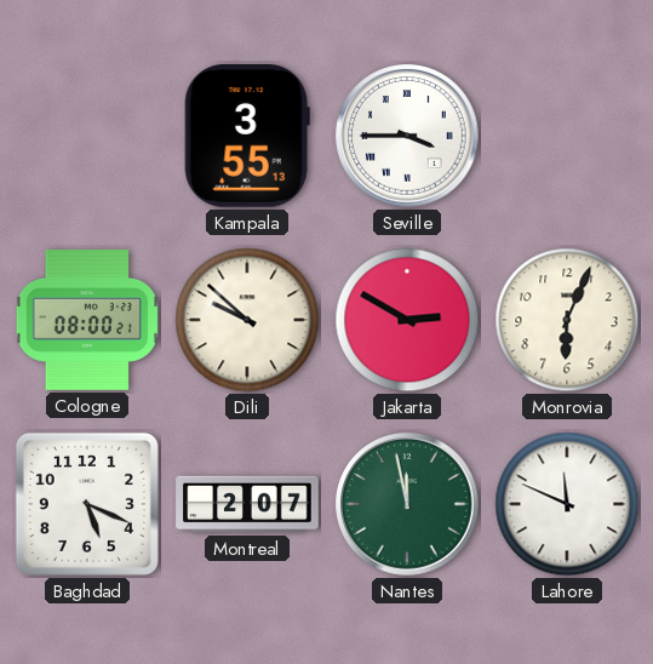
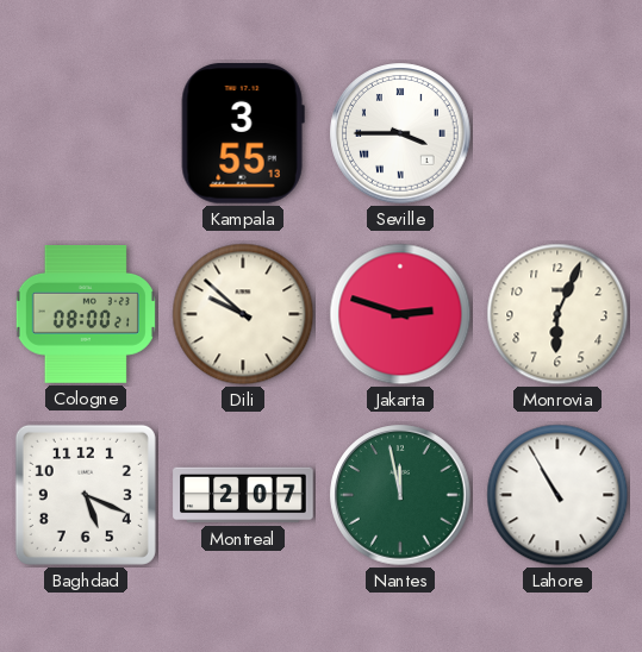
Jakarta: 2:50 -> 2:48
Lahore: 11:49 -> 10:55
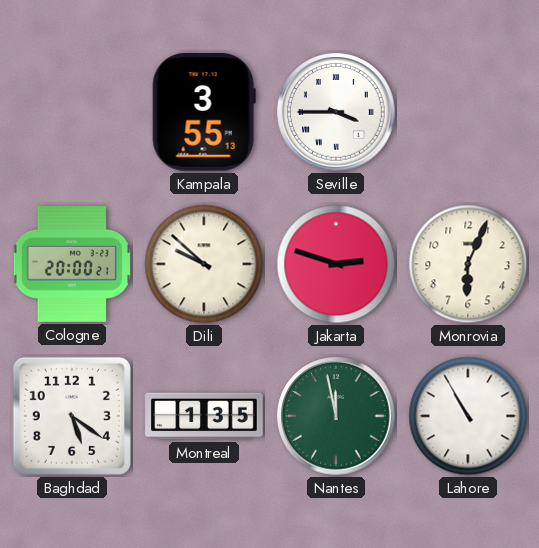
Cologne: 08:00 -> 20:00
Baghdad: 5:19 -> 5:21
Montreal: 2:07 -> 1:35
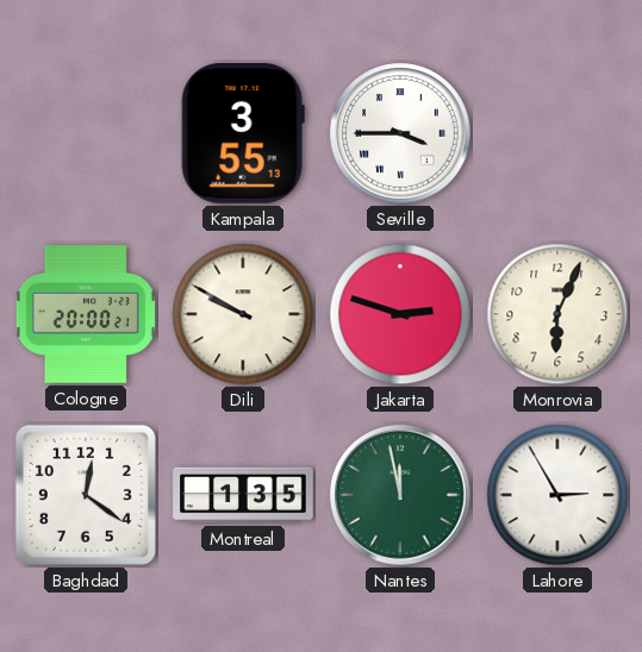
Dili: 9:52 -> 9:50
Baghdad: 5:21 -> 12:21
Lahore: 10:55 -> 2:55
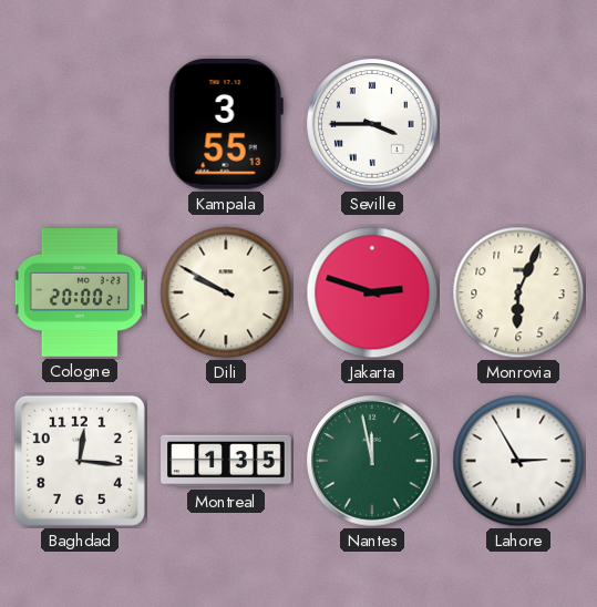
Baghdad: 12:21 -> 12:16
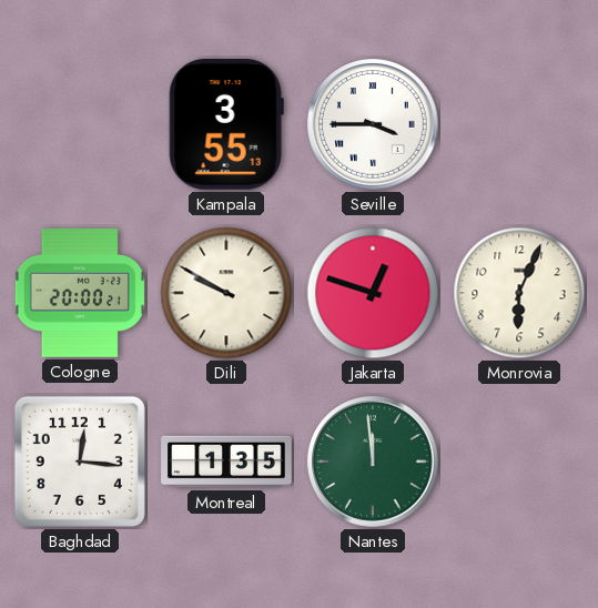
Jakarta: 2:48 -> 12:48
Nantes: 11:58 -> 11:59
Lahore: 2:55 -> none
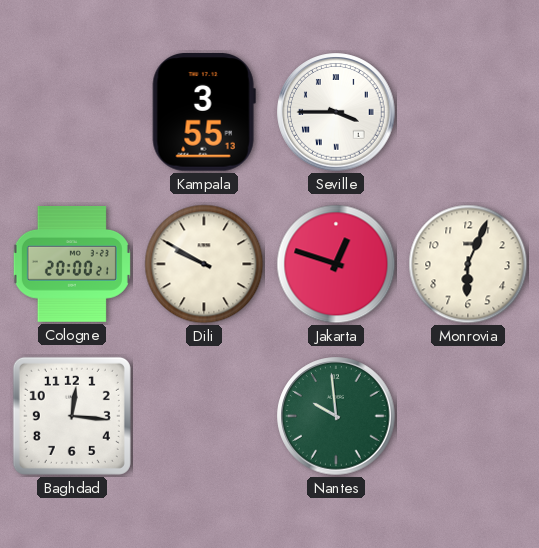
Montreal: 1:35 -> none
Nantes: 11:59 -> 9:59
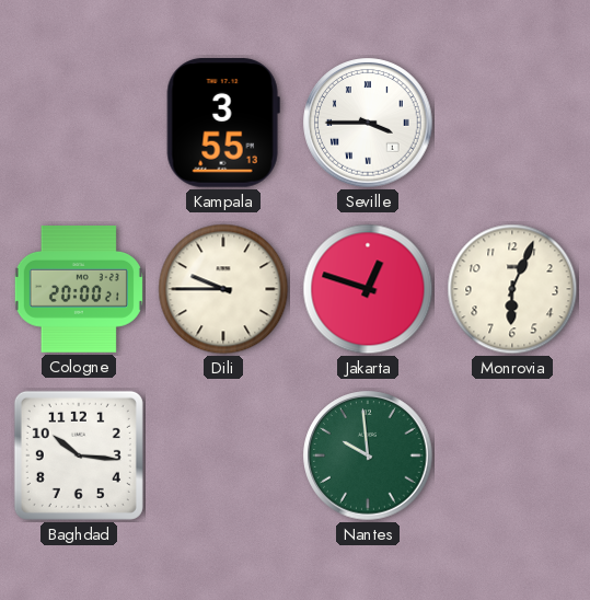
Dili: 9:50 -> 9:45
Baghdad: 12:16 -> 10:16
